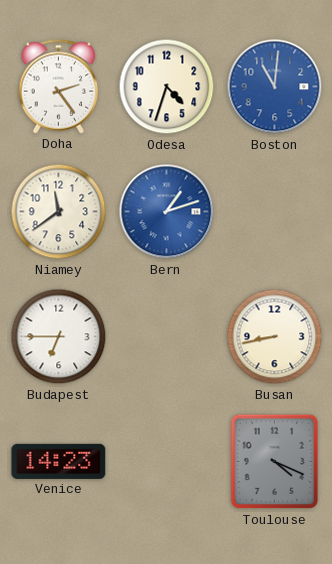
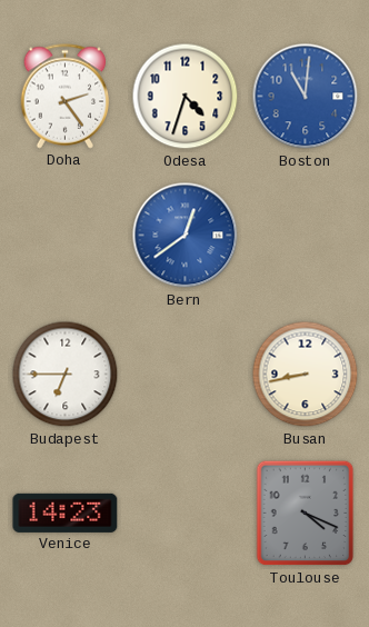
Niamey: 11:39 -> none
Bern: 1:12 -> 12:39
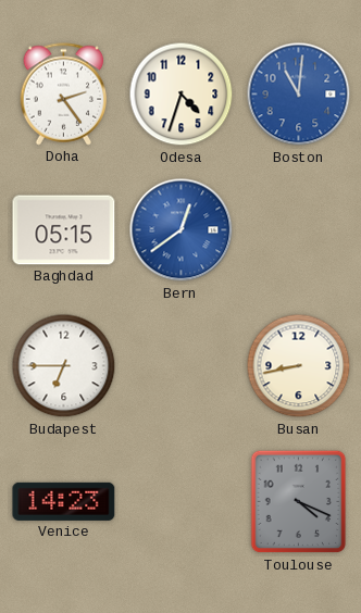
Baghdad: none -> 05:15
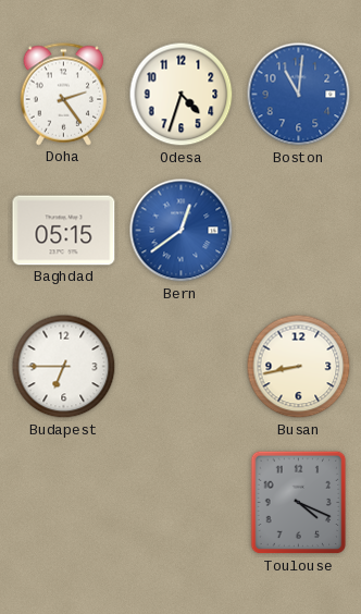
Venice: 14:23 -> none
